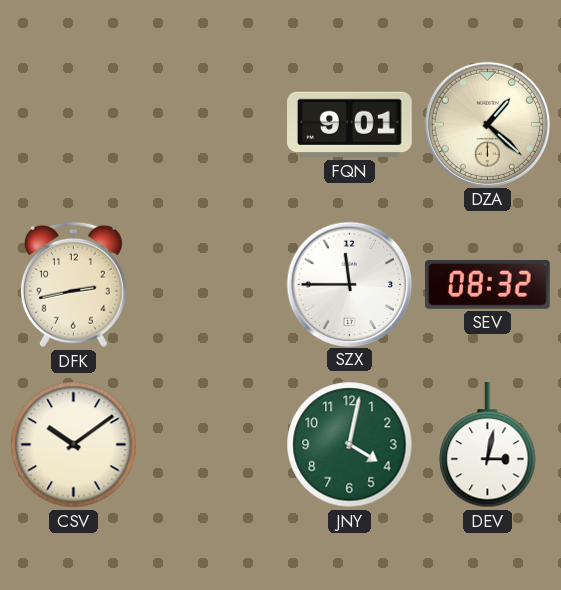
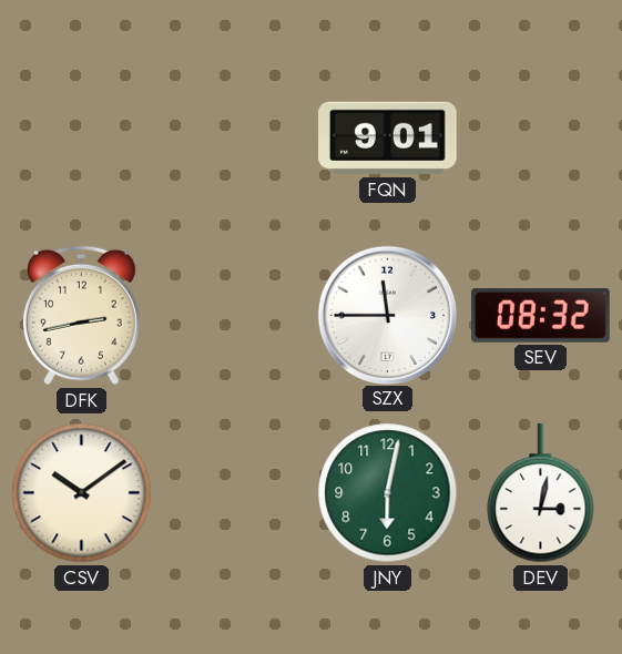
DZA: 1:22 -> none
JNY: 4:02 -> 6:02
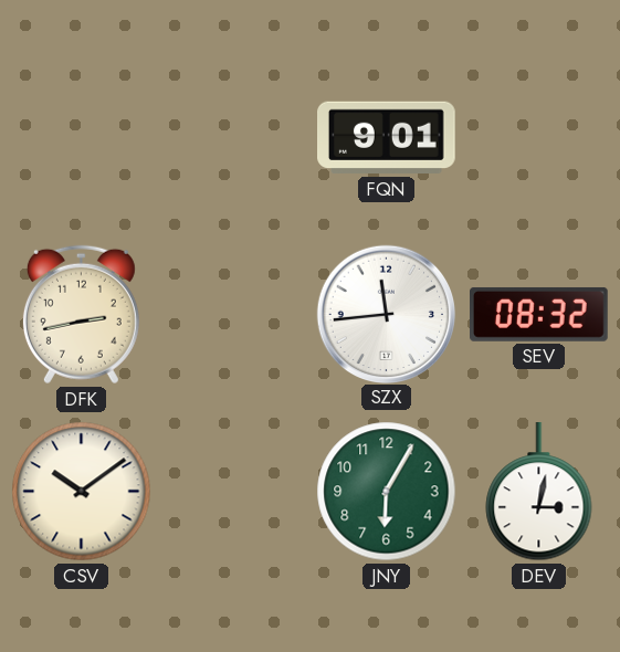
SZX: 11:45 -> 11:44
JNY: 6:02 -> 6:05
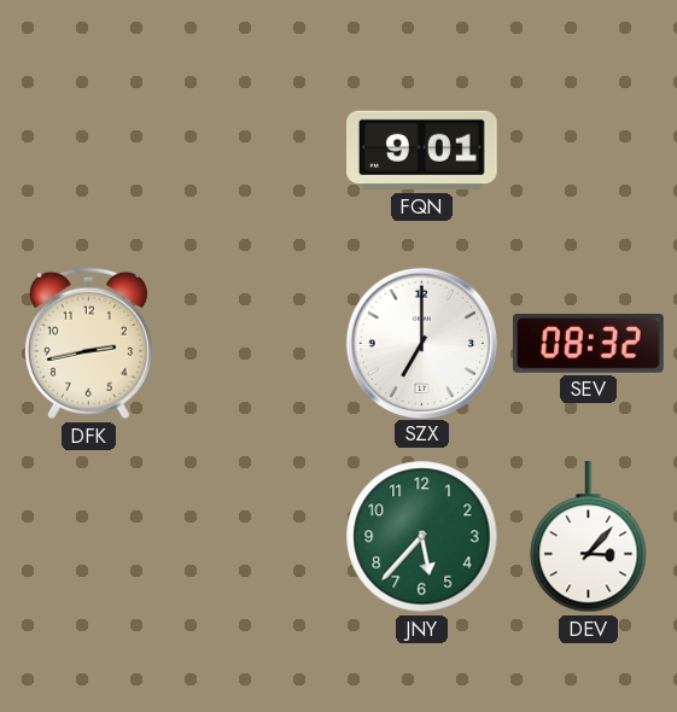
SZX: 11:44 -> 7:00
CSV: 10:09 -> none
JNY: 6:05 -> 5:37
DEV: 3:02 -> 3:07
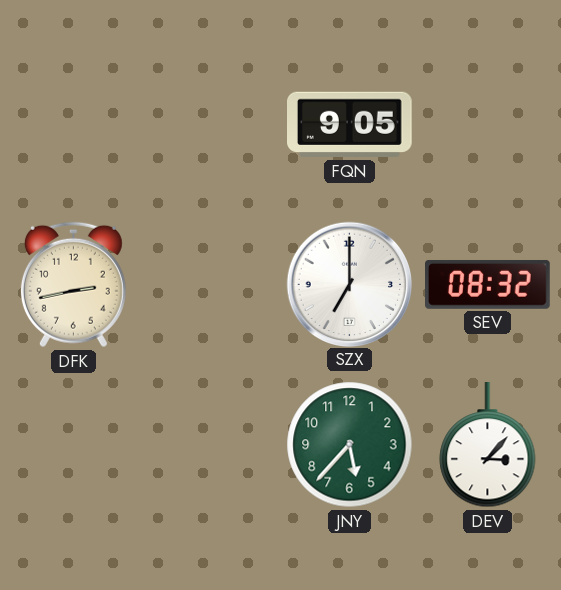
FQN: 9:01 -> 9:05
